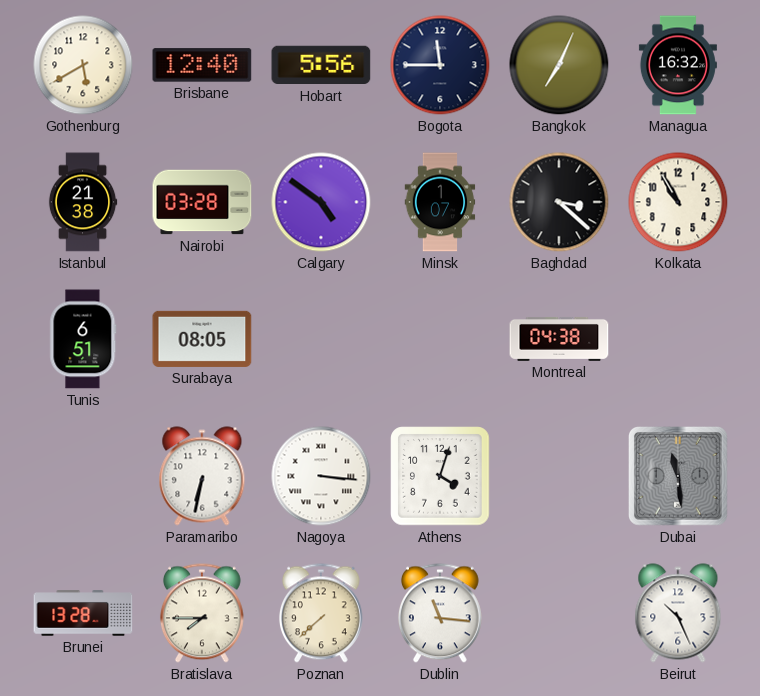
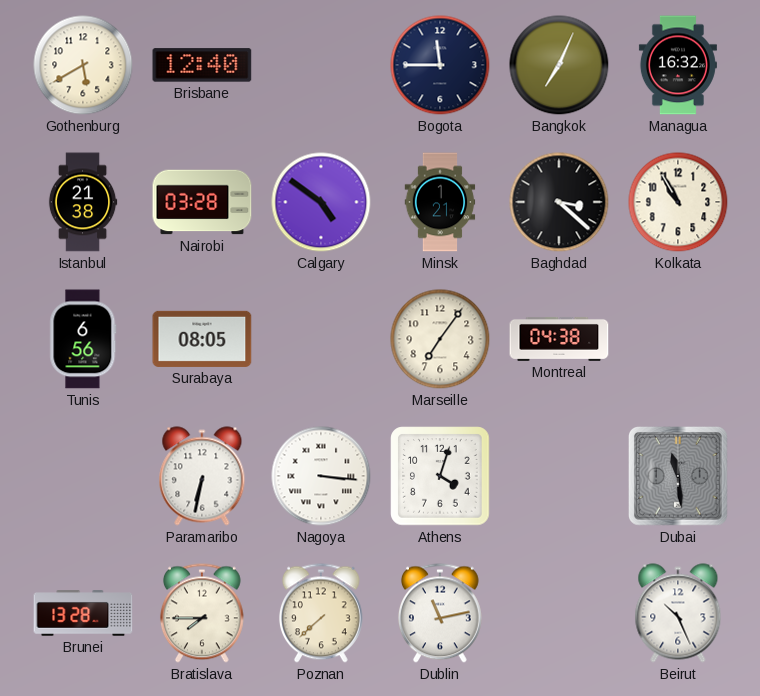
Hobart: 5:56 -> none
Minsk: 1:07 -> 1:21
Tunis: 6:51 -> 6:56
Marseille: none -> 7:06
Dublin: 11:16 -> 11:13
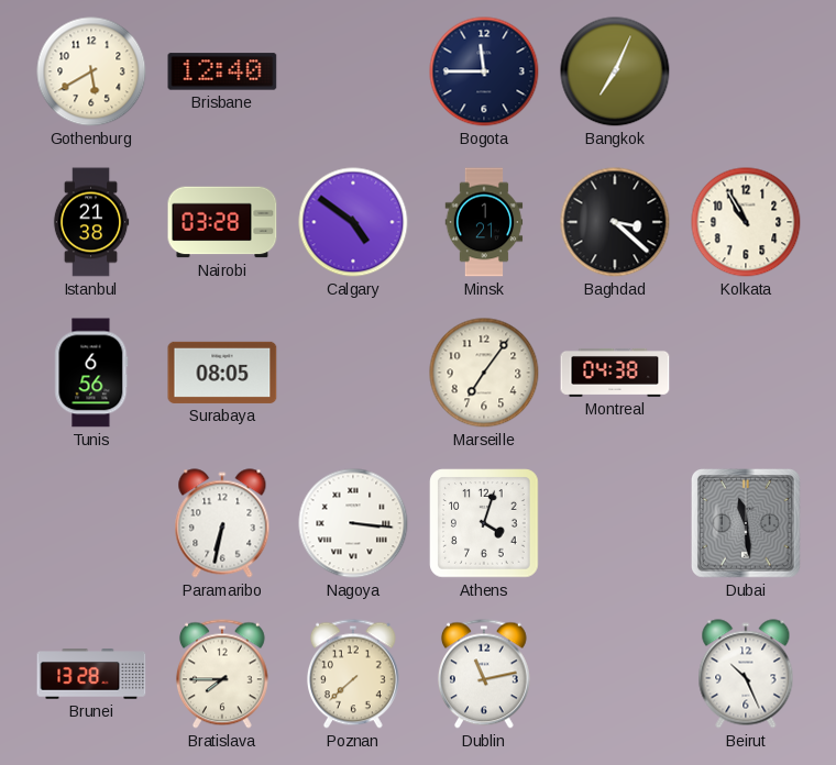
Managua: 16:32 -> none
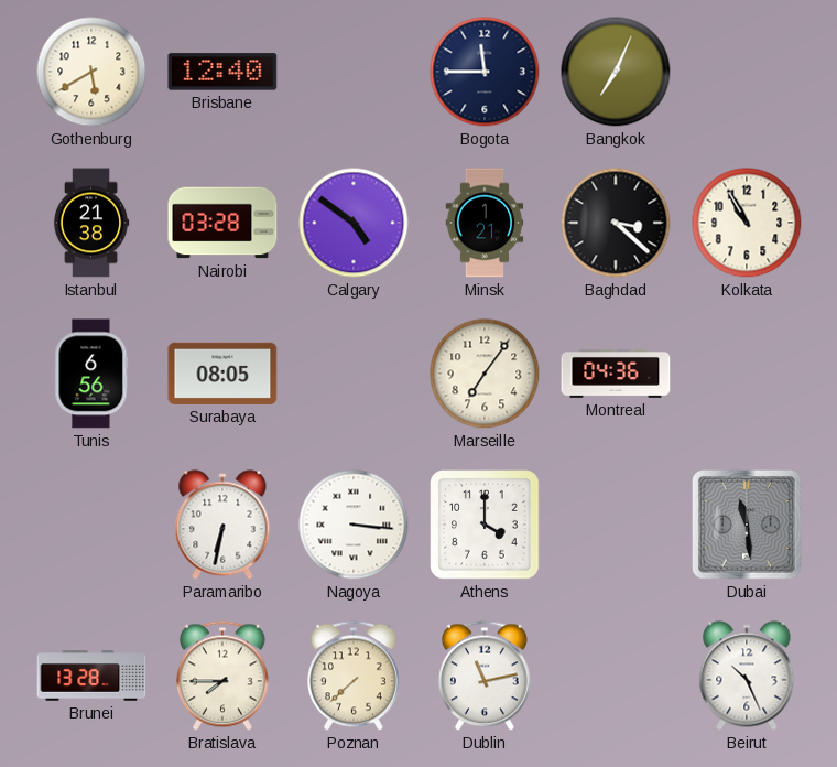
Montreal: 04:38 -> 04:36
Athens: 4:03 -> 4:00
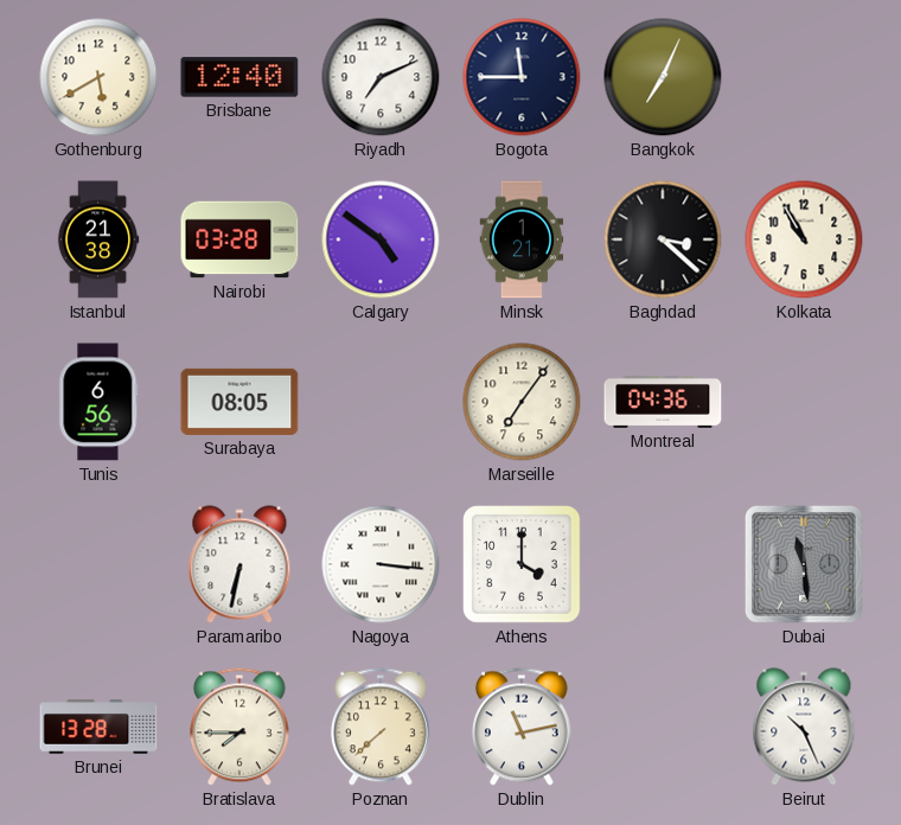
Riyadh: none -> 7:11
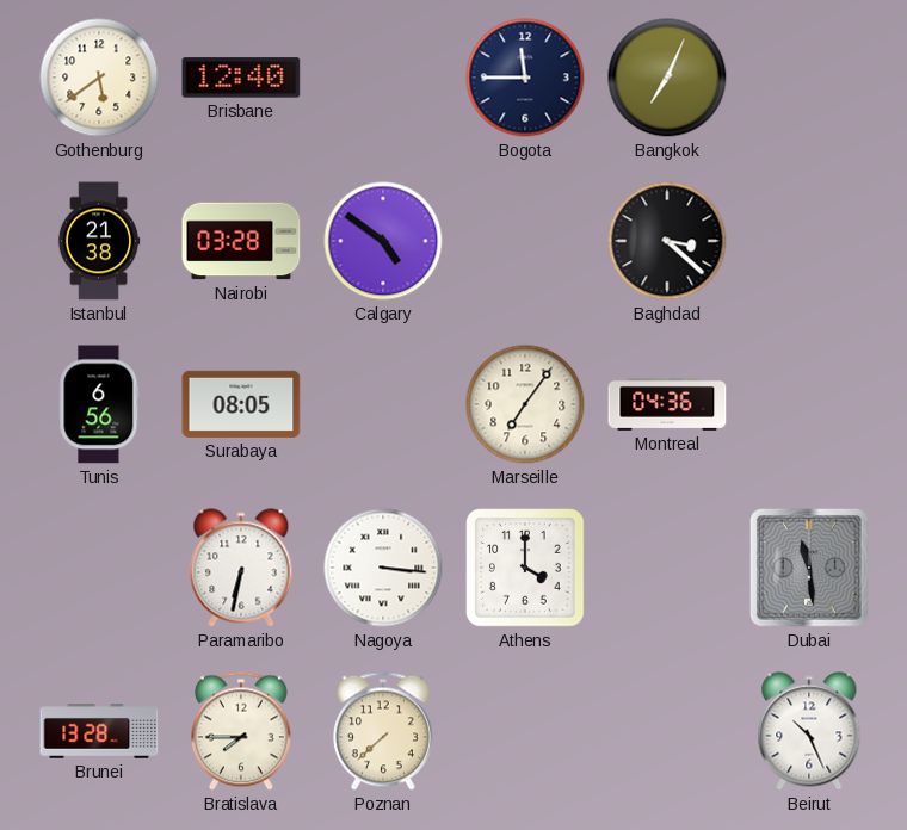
Gothenburg: 5:40 -> 5:39
Riyadh: 7:11 -> none
Minsk: 1:21 -> none
Kolkata: 10:55 -> none
Dublin: 11:13 -> none
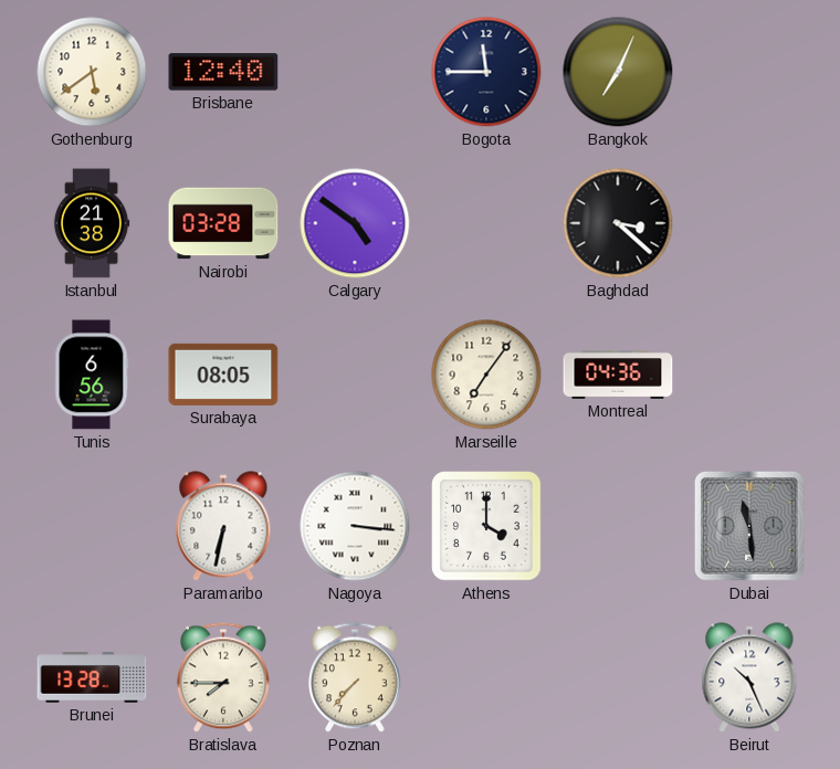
Poznan: 7:38 -> 7:37
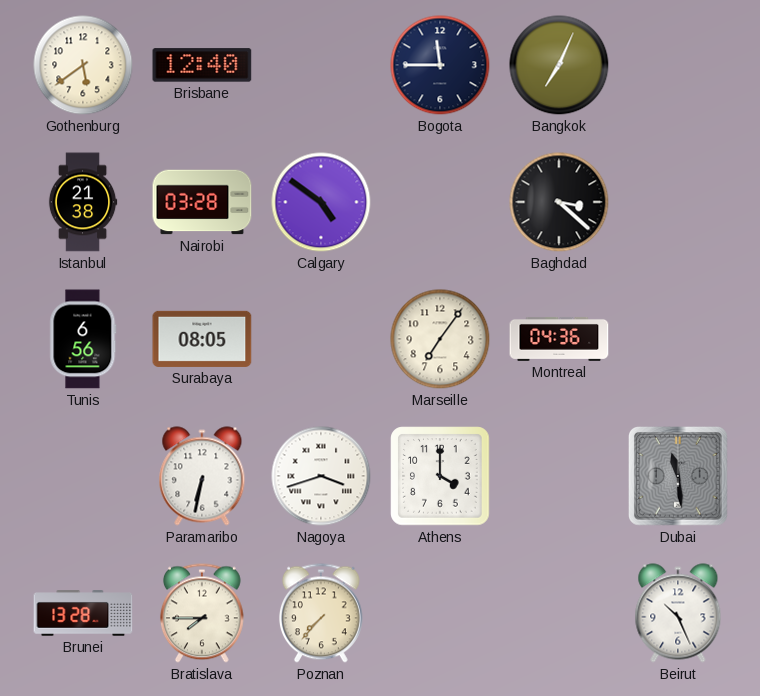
Nagoya: 3:16 -> 3:42
